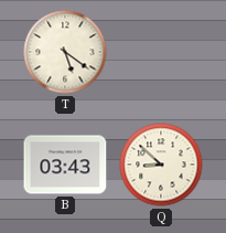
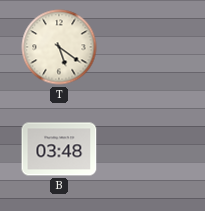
B: 03:43 -> 03:48
Q: 8:52 -> none
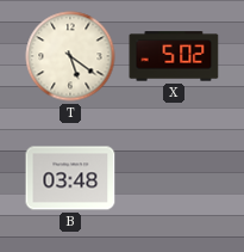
X: none -> 5:02
